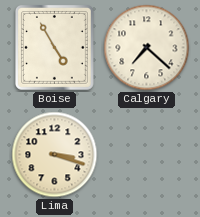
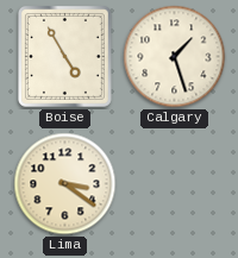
Calgary: 7:22 -> 1:27
Lima: 3:18 -> 3:21
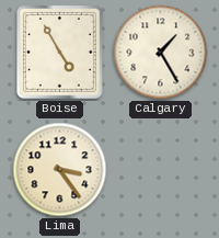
Calgary: 1:27 -> 1:25
Lima: 3:21 -> 3:24
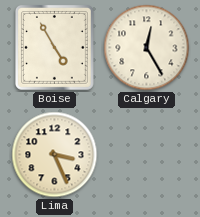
Calgary: 1:25 -> 12:25
Lima: 3:24 -> 3:26
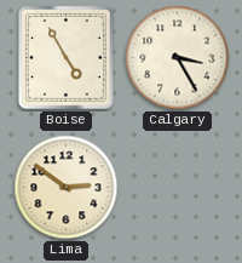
Calgary: 12:25 -> 3:25
Lima: 3:26 -> 2:51
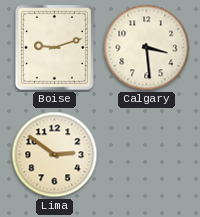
Boise: 4:55 -> 9:12
Calgary: 3:25 -> 3:29
